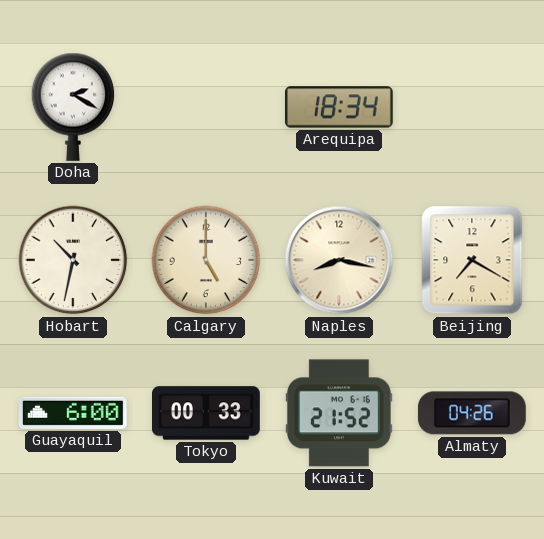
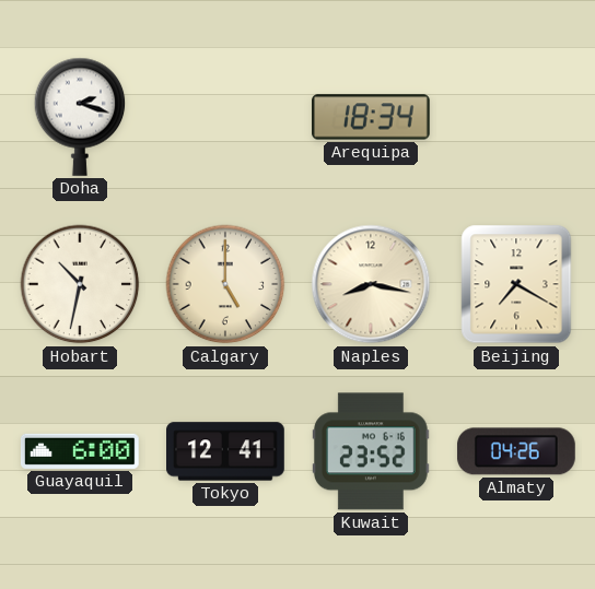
Doha: 2:20 -> 2:18
Tokyo: 00:33 -> 12:41
Kuwait: 21:52 -> 23:52
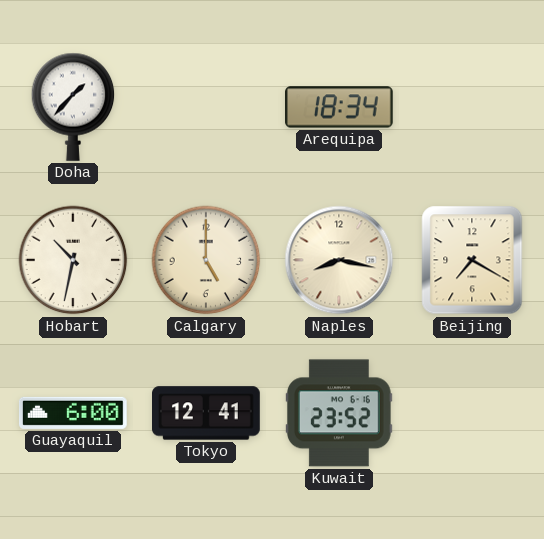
Doha: 2:18 -> 1:37
Almaty: 04:26 -> none
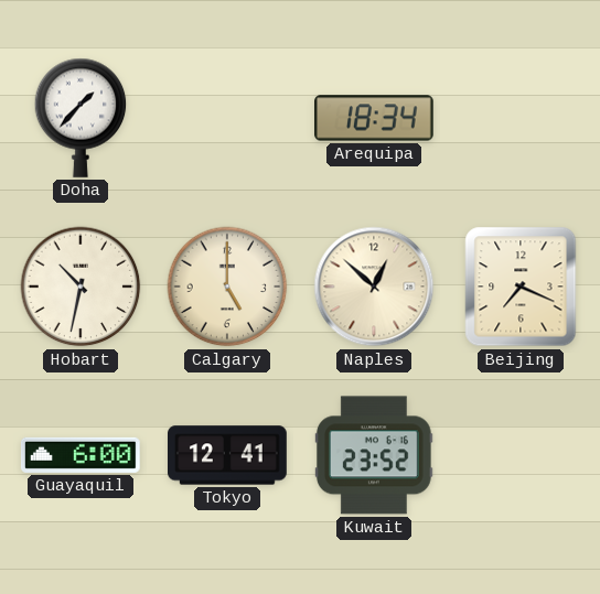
Naples: 8:17 -> 12:52
Beijing: 7:20 -> 7:19
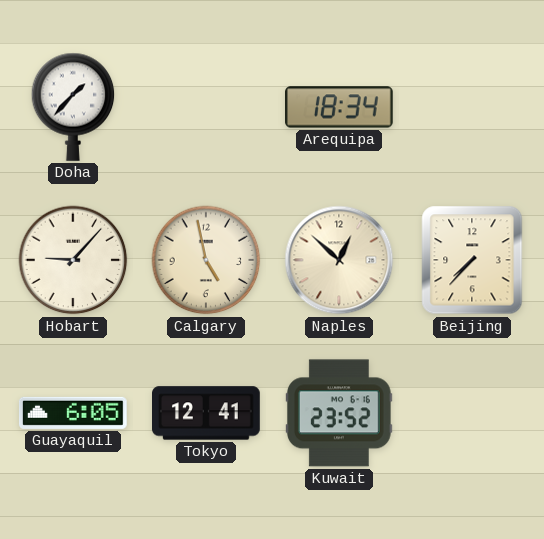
Hobart: 10:32 -> 9:07
Calgary: 5:00 -> 4:58
Beijing: 7:19 -> 7:37
Guayaquil: 6:00 -> 6:05
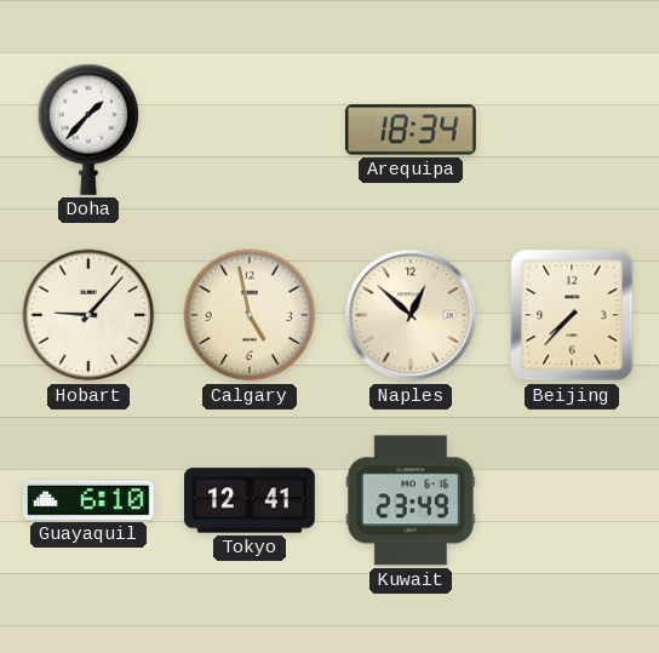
Guayaquil: 6:05 -> 6:10
Kuwait: 23:52 -> 23:49
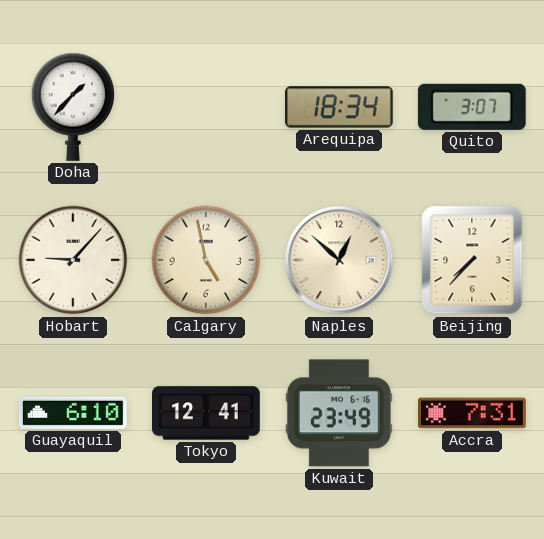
Quito: none -> 3:07
Accra: none -> 7:31
